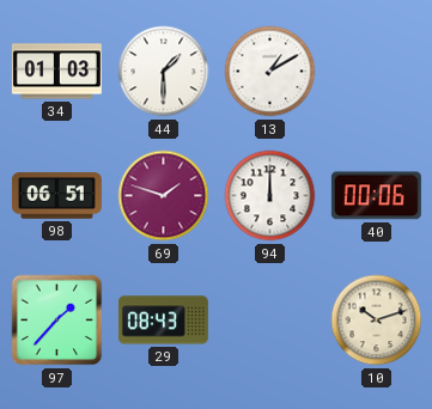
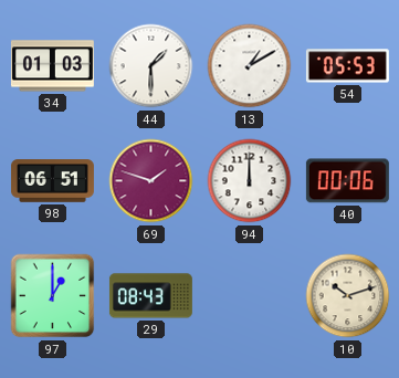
54: none -> 05:53
97: 1:37 -> 1:00
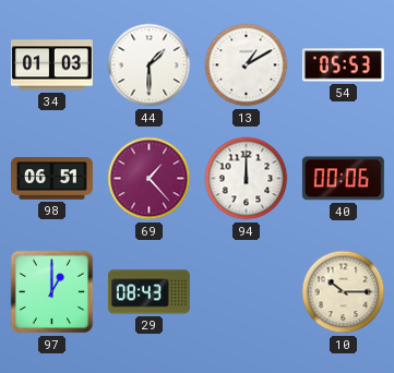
69: 1:48 -> 1:23
10: 10:12 -> 10:15
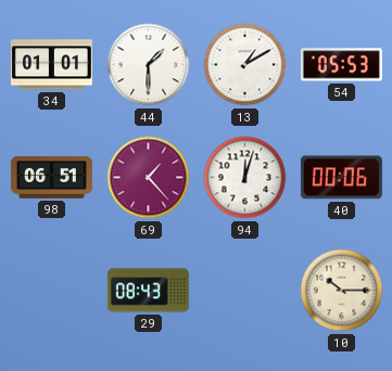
34: 01:03 -> 01:01
94: 12:00 -> 12:03
97: 1:00 -> none
